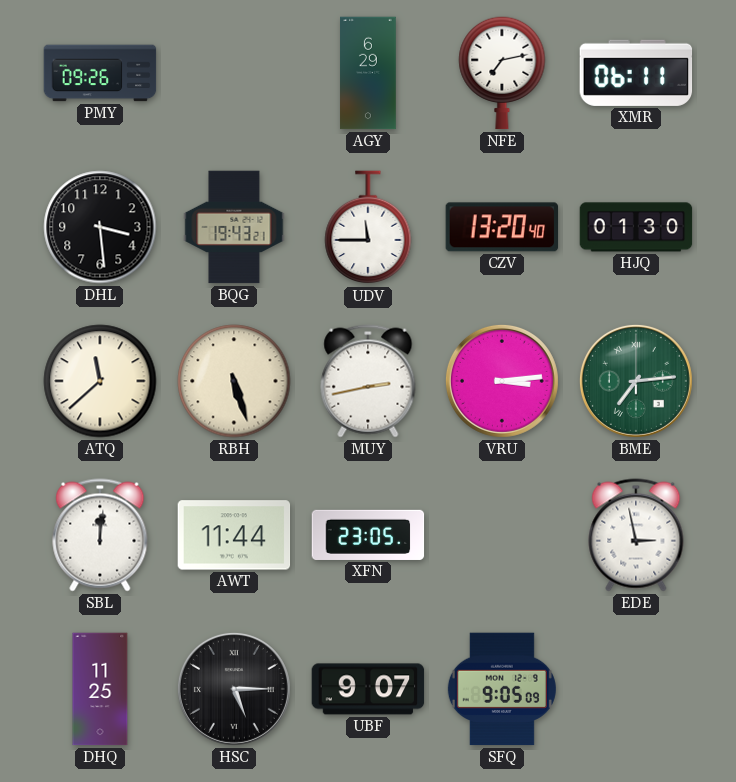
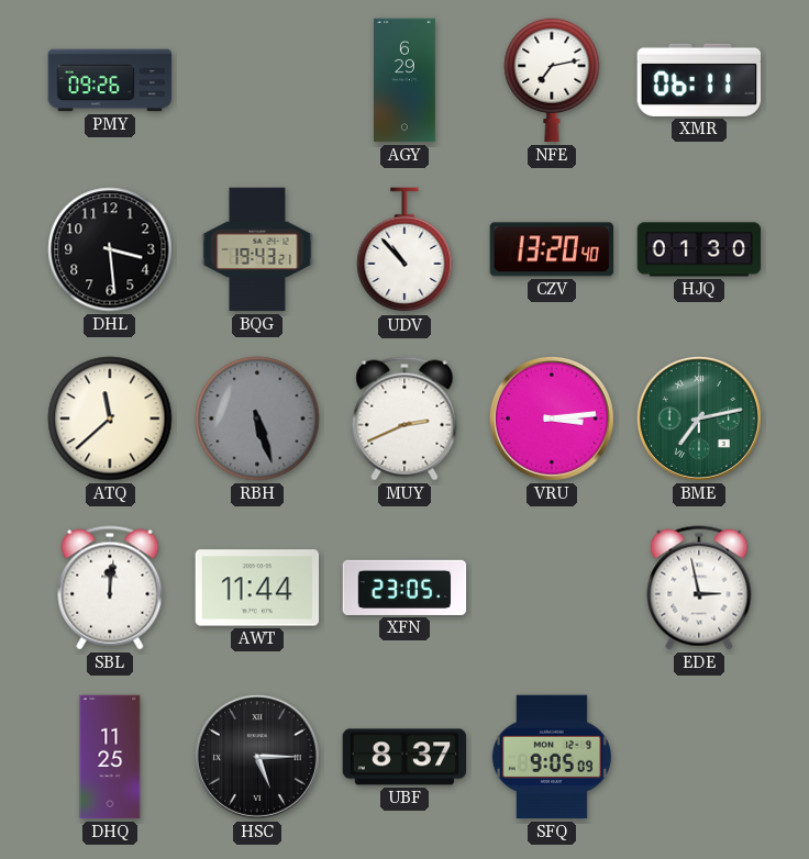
UDV: 11:45 -> 10:53
RBH dial: cream -> grey
MUY: 2:43 -> 2:41
BME: 7:14 -> 7:13
UBF: 9:07 -> 8:37
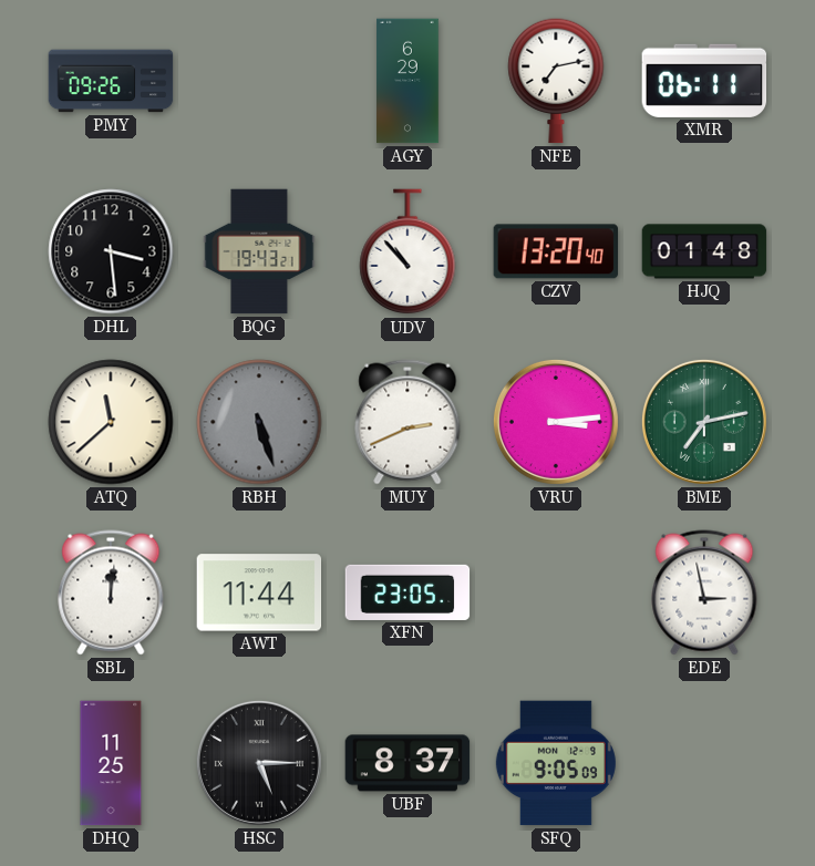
HJQ: 01:30 -> 01:48
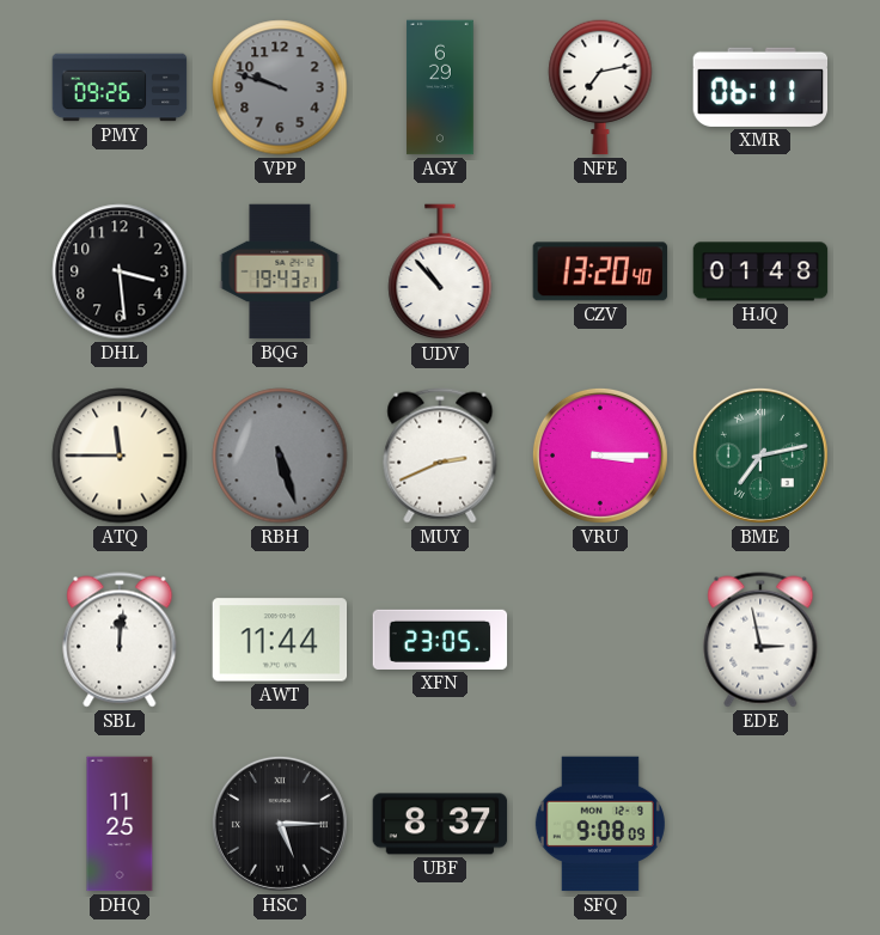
VPP: none -> 9:48
ATQ: 11:38 -> 11:45
VRU: 3:14 -> 3:15
SFQ: 9:05 -> 9:08
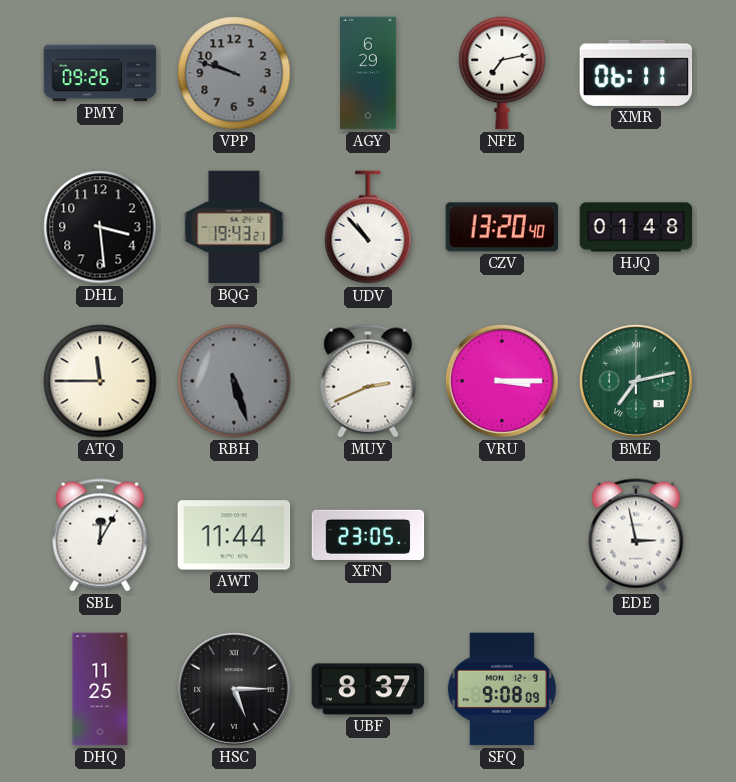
SBL: 12:01 -> 12:05
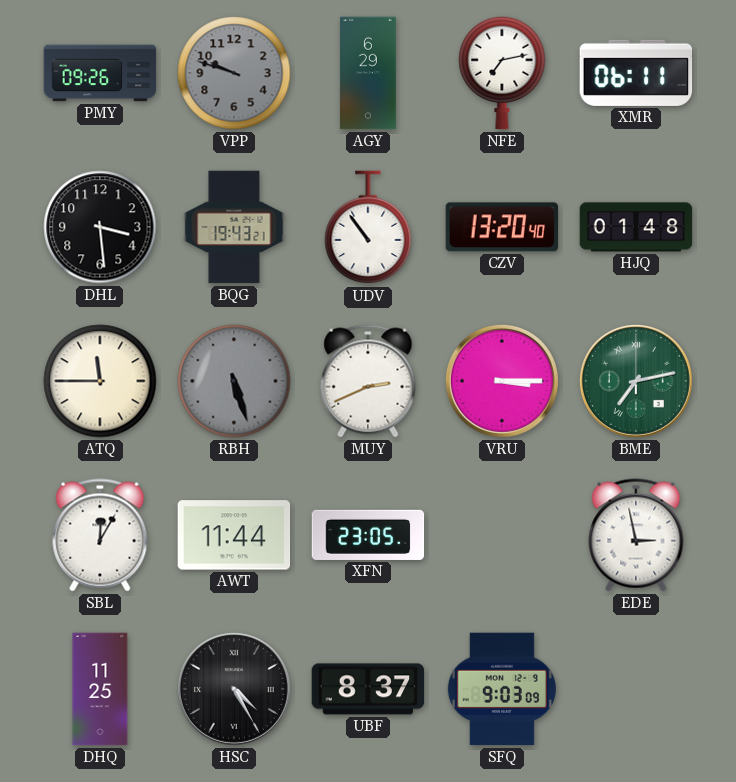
UDV: 10:53 -> 10:54
HSC: 5:15 -> 4:25
SFQ: 9:08 -> 9:03
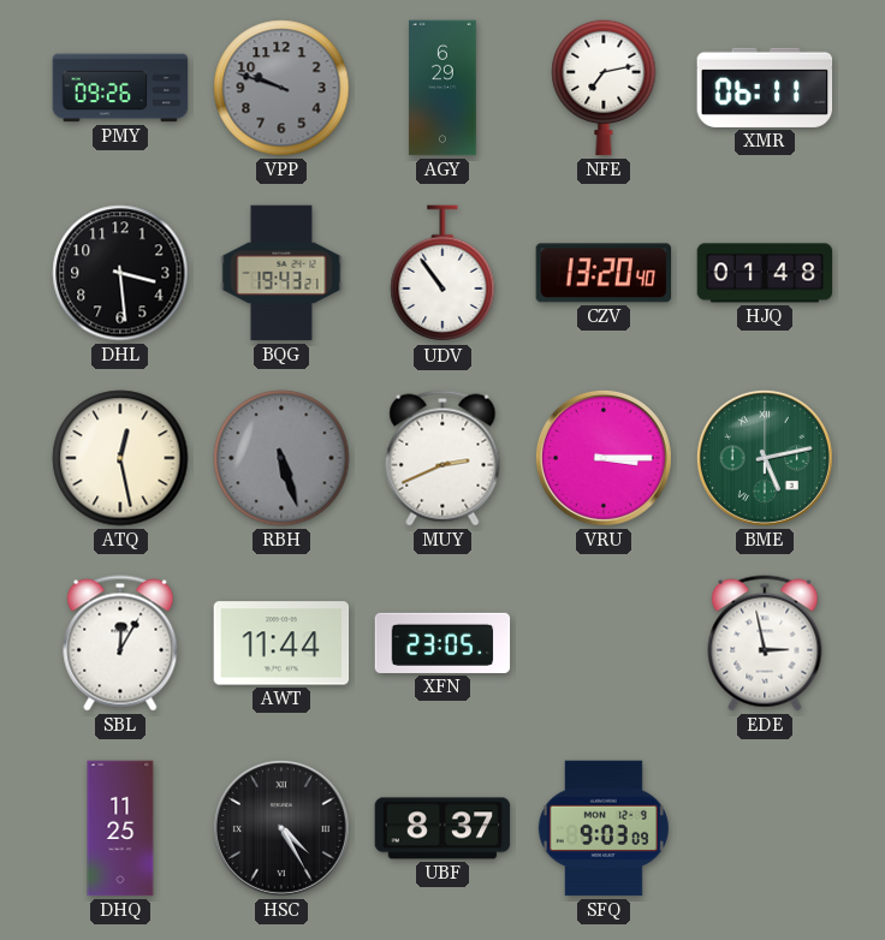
ATQ: 11:45 -> 12:28
BME: 7:13 -> 5:13
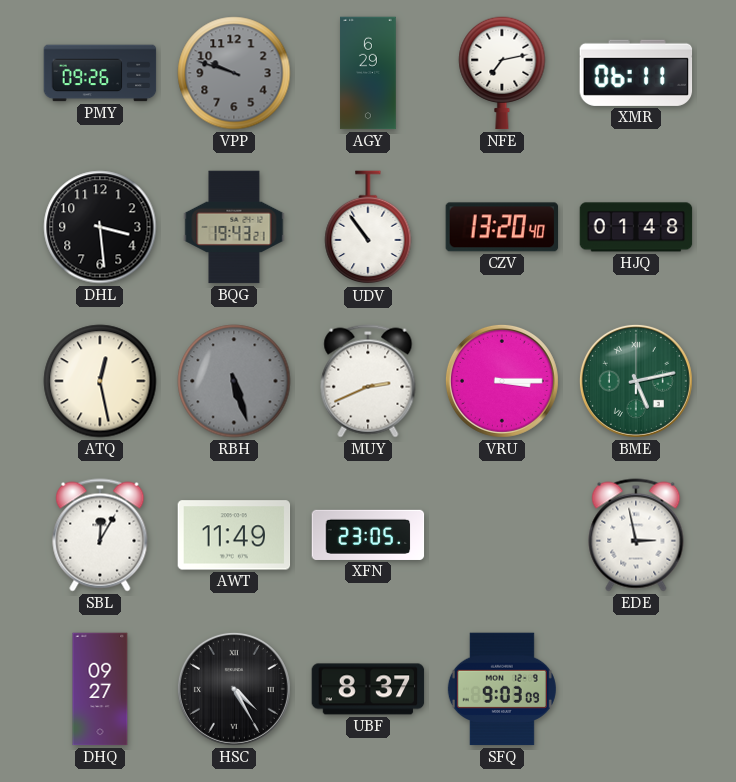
AWT: 11:44 -> 11:49
DHQ: 11:25 -> 09:27
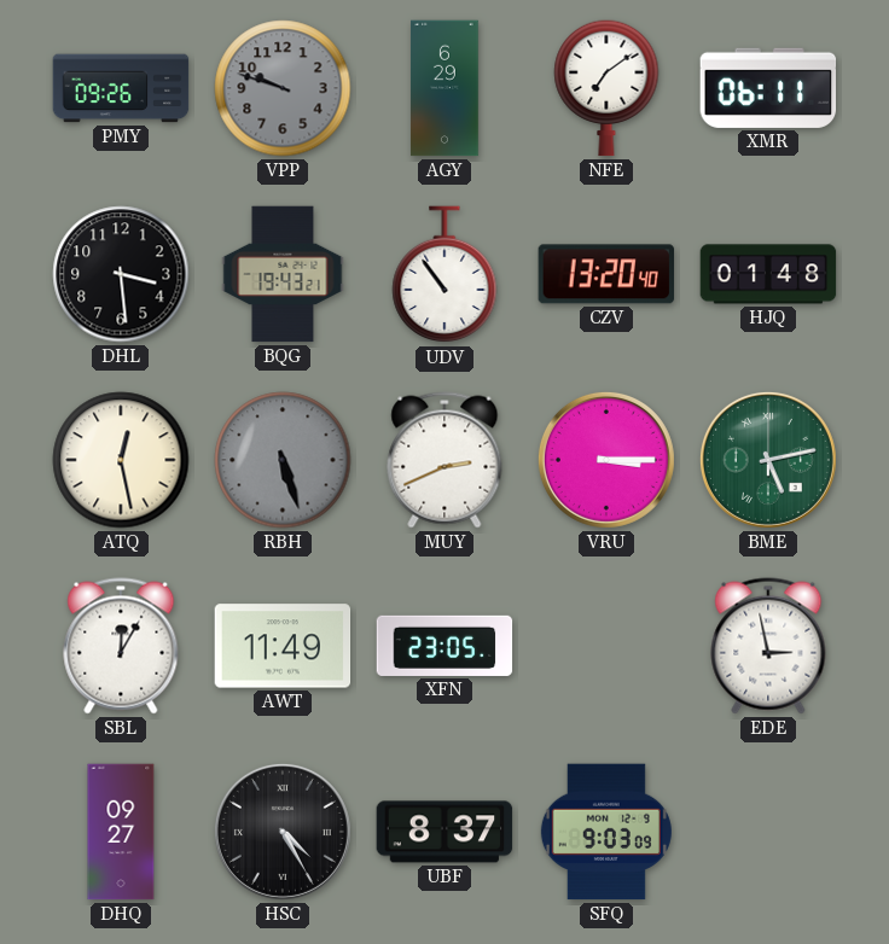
NFE: 7:13 -> 7:09
